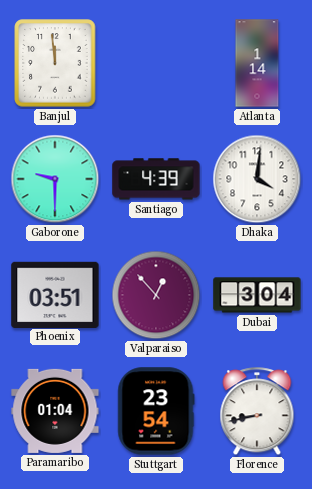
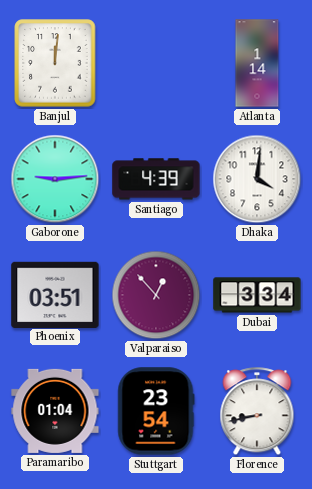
Banjul: 11:59 -> 12:01
Gaborone: 9:30 -> 9:14
Dubai: 3:04 -> 3:34
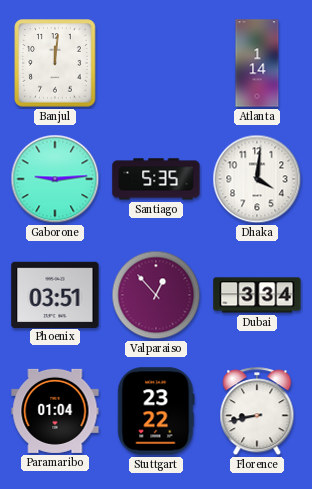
Santiago: 4:39 -> 5:35
Stuttgart: 23:54 -> 23:22
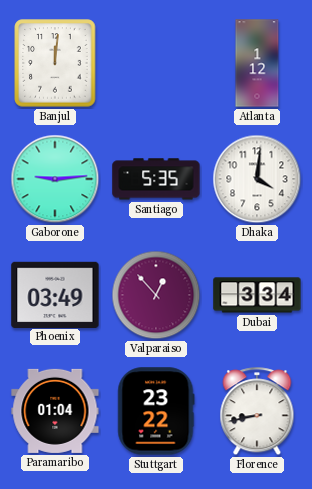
Atlanta: 1:14 -> 1:12
Phoenix: 03:51 -> 03:49
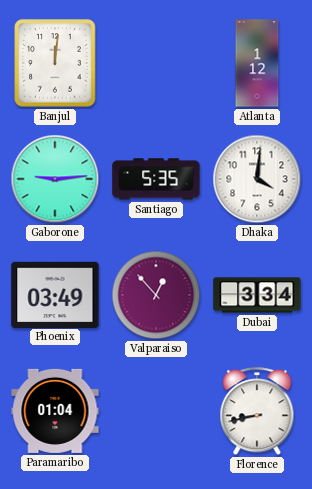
Stuttgart: 23:22 -> none
